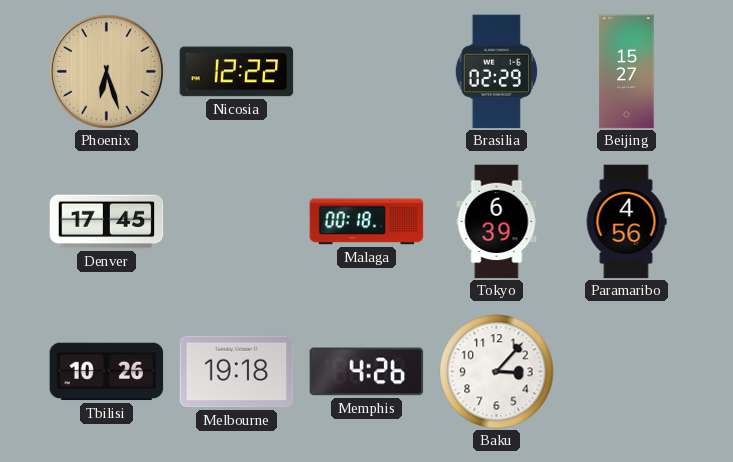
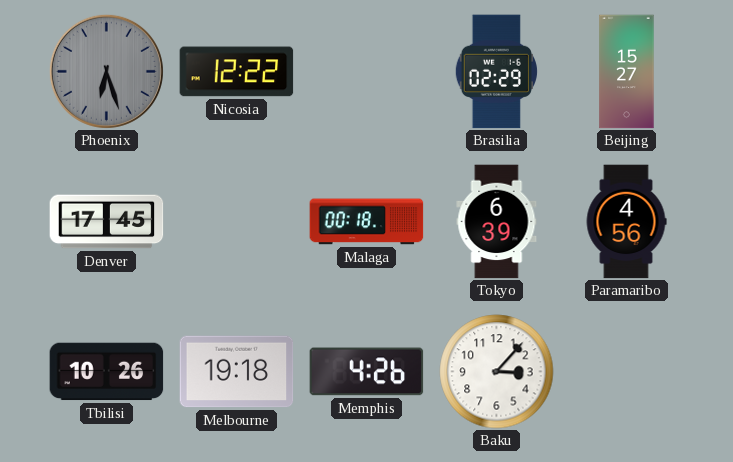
Phoenix dial: champagne -> grey
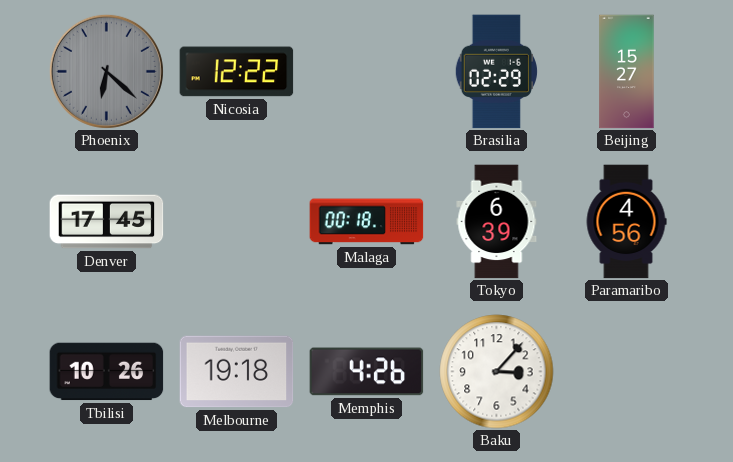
Phoenix: 6:27 -> 6:22
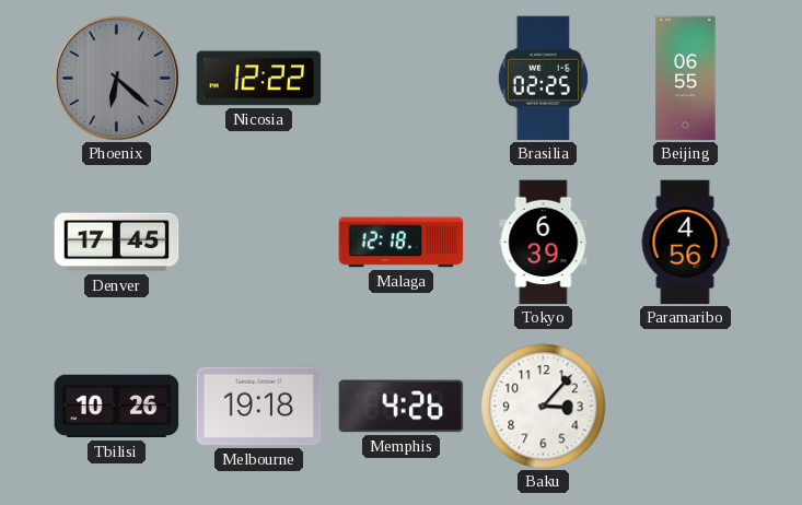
Brasilia: 02:29 -> 02:25
Beijing: 15:27 -> 06:55
Malaga: 00:18 -> 12:18
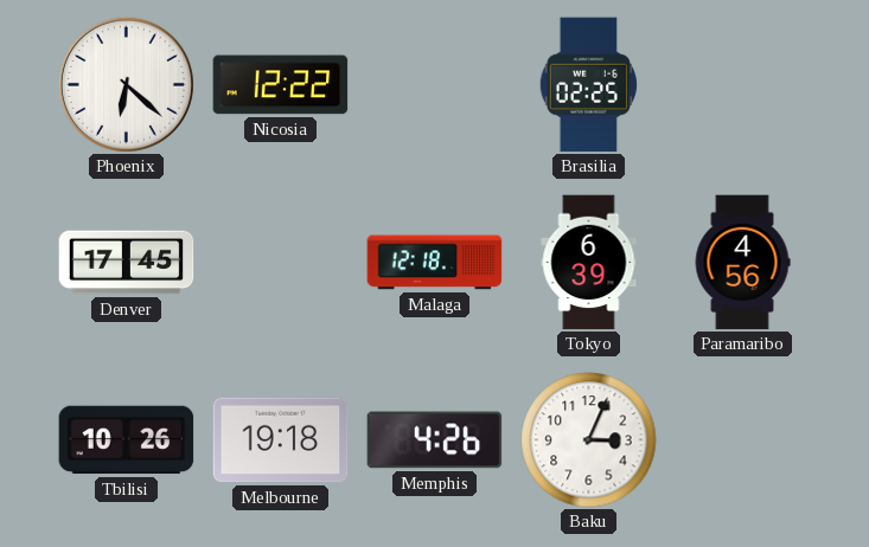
Phoenix dial: grey -> white
Beijing: 06:55 -> none
Baku: 3:07 -> 3:04
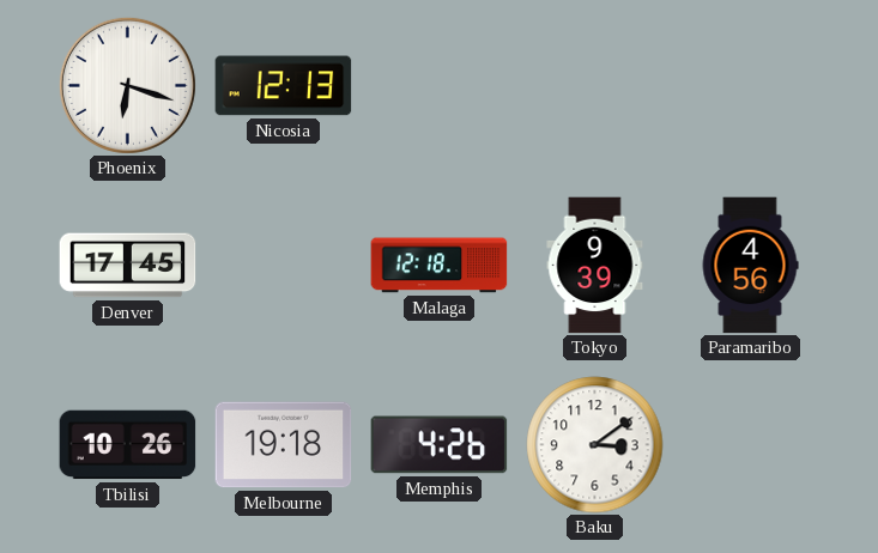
Phoenix: 6:22 -> 6:18
Nicosia: 12:22 -> 12:13
Brasilia: 02:25 -> none
Tokyo: 6:39 -> 9:39
Baku: 3:04 -> 3:09
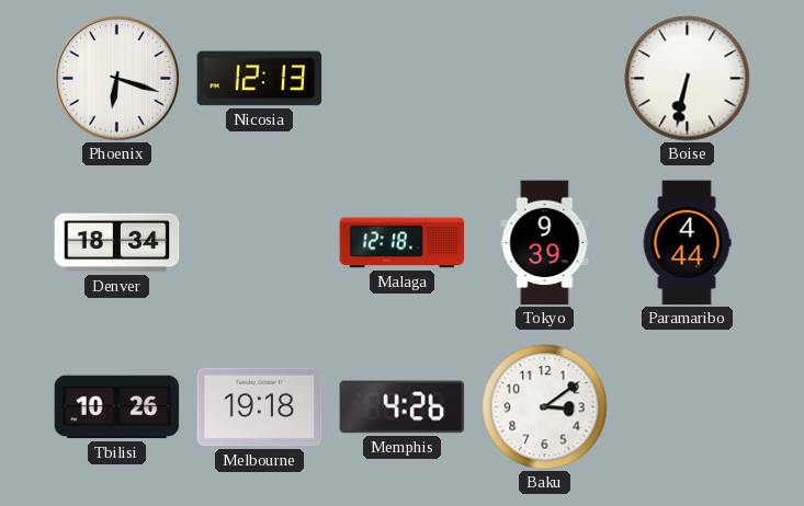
Boise: none -> 6:32
Denver: 17:45 -> 18:34
Paramaribo: 4:56 -> 4:44
